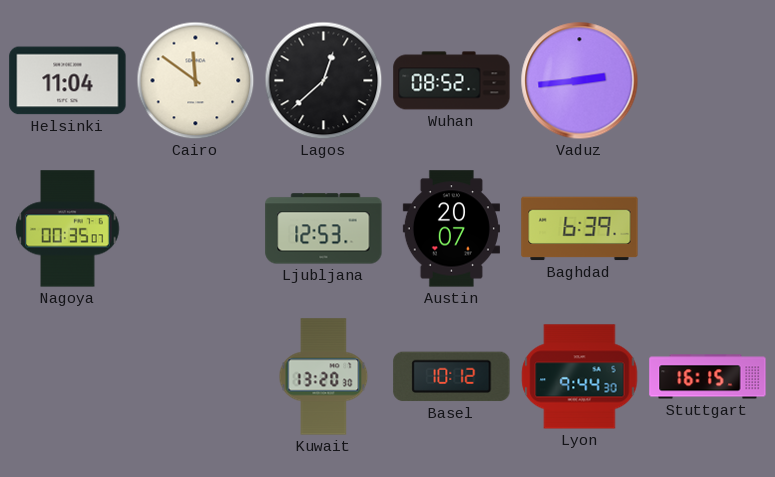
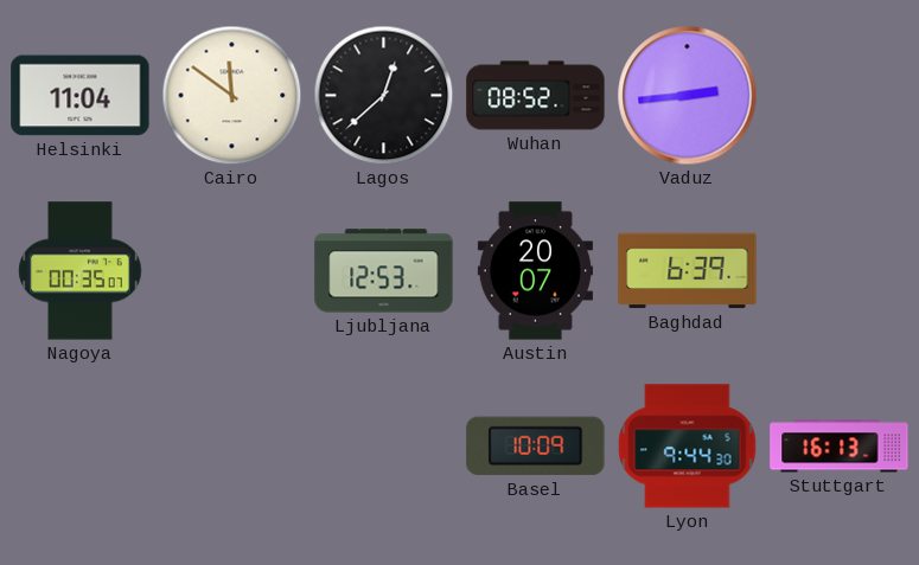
Kuwait: 13:20 -> none
Basel: 10:12 -> 10:09
Stuttgart: 16:15 -> 16:13
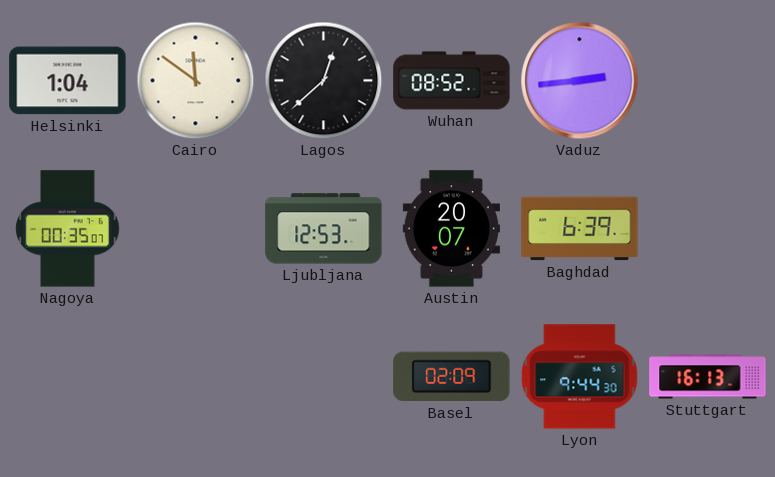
Helsinki: 11:04 -> 1:04
Basel: 10:09 -> 02:09
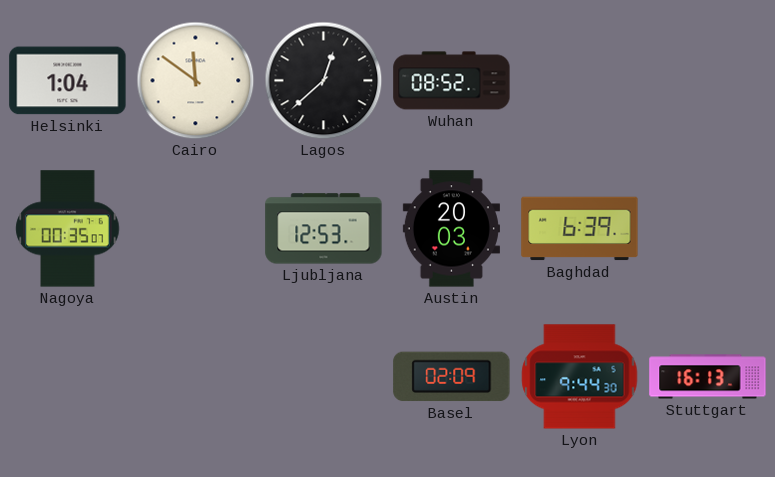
Vaduz: 2:44 -> none
Austin: 20:07 -> 20:03
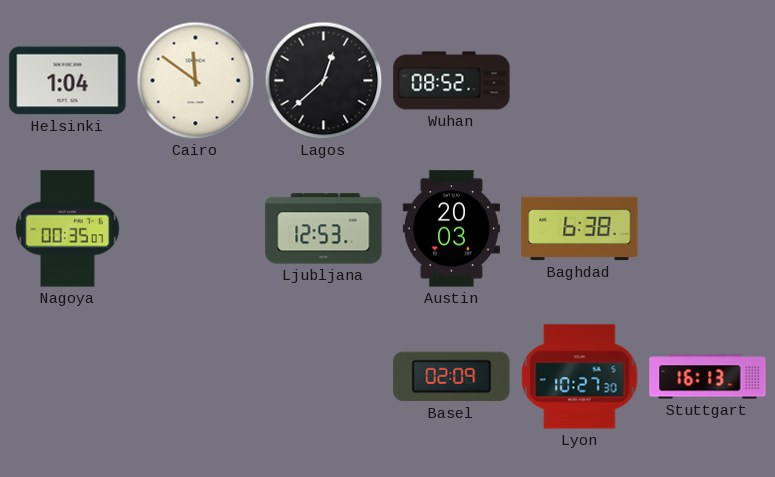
Baghdad: 6:39 -> 6:38
Lyon: 9:44 -> 10:27
